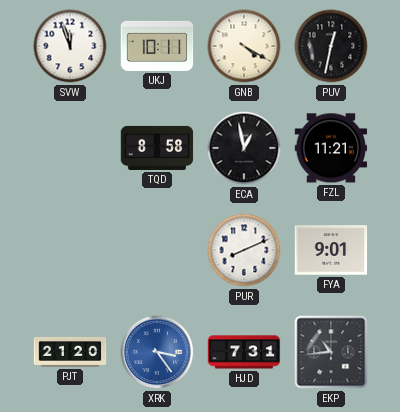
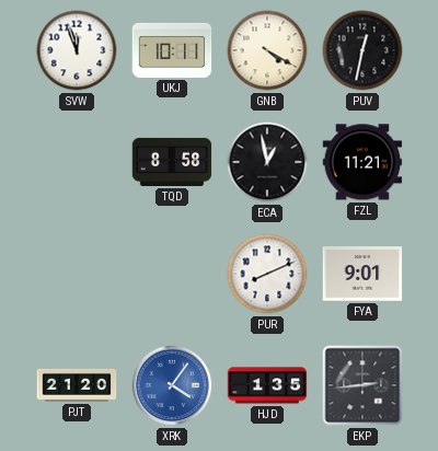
XRK: 3:24 -> 4:06
HJD: 7:31 -> 1:35
EKP: 10:44 -> 2:44
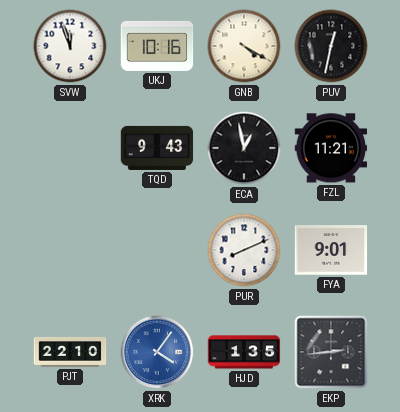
UKJ: 10:11 -> 10:16
TQD: 8:58 -> 9:43
PJT: 21:20 -> 22:10
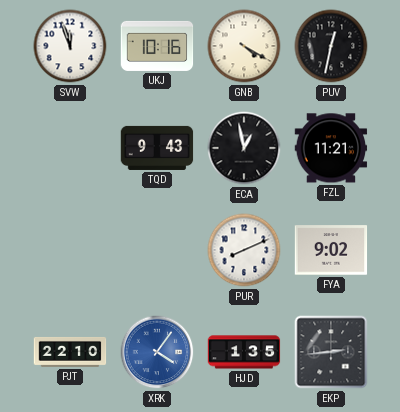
FYA: 9:01 -> 9:02
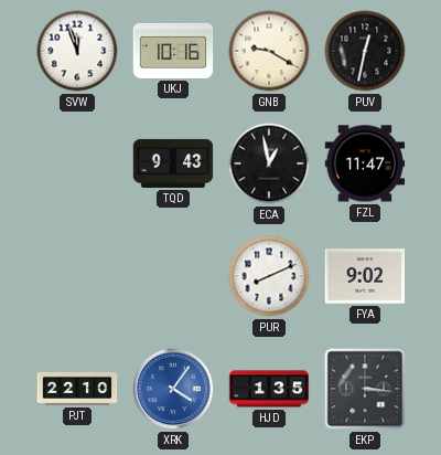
GNB: 4:20 -> 9:20
FZL: 11:21 -> 11:47
EKP: 2:44 -> 3:16
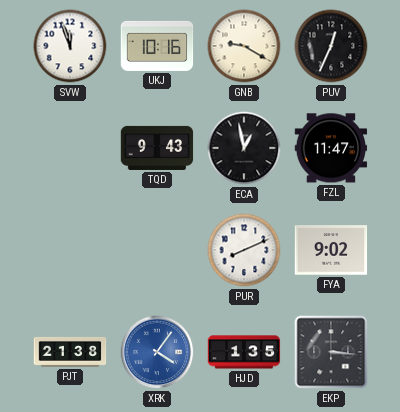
PUV: 12:32 -> 12:34
PJT: 22:10 -> 21:38
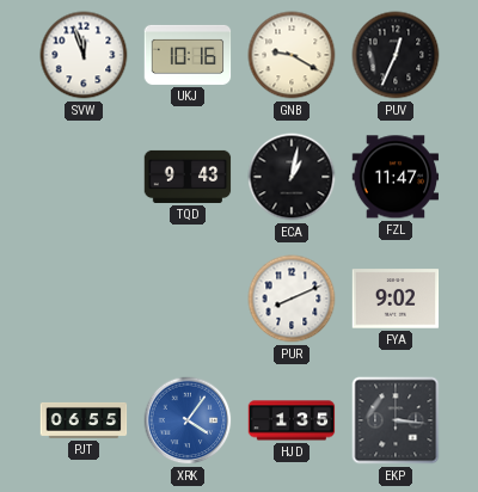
ECA: 12:58 -> 1:02
PJT: 21:38 -> 06:55
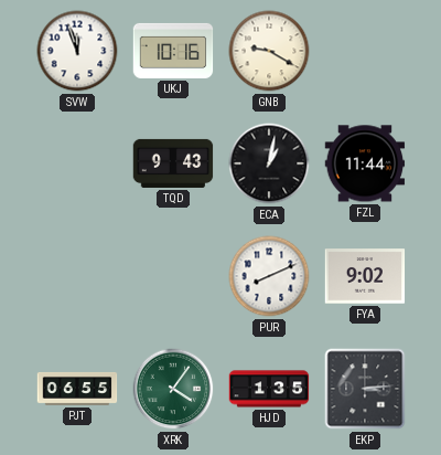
PUV: 12:34 -> none
FZL: 11:47 -> 11:44
XRK dial: blue -> green
EKP: 3:16 -> 3:14
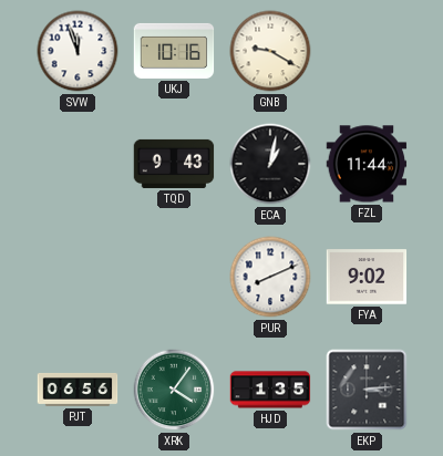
PJT: 06:55 -> 06:56
